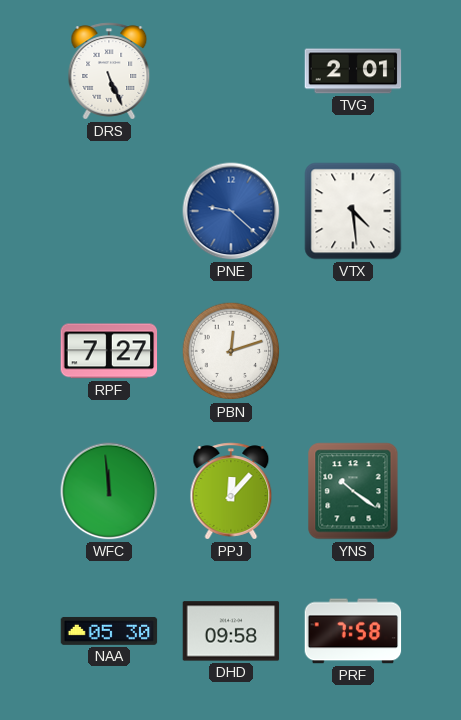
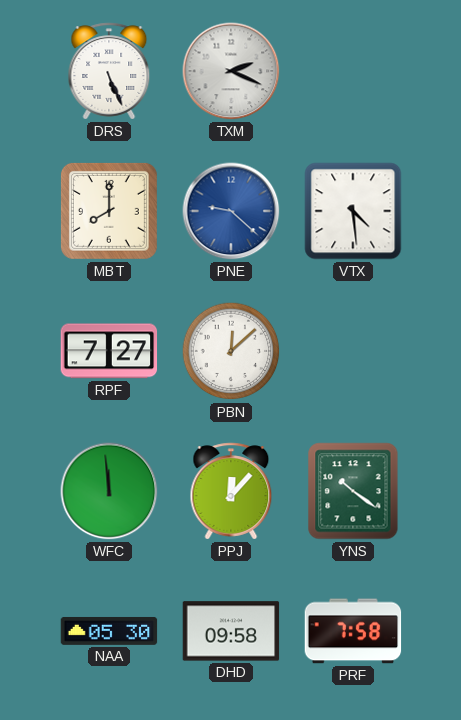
TXM: none -> 2:19
TVG: 2:01 -> none
MBT: none -> 8:00
PBN: 12:12 -> 12:08
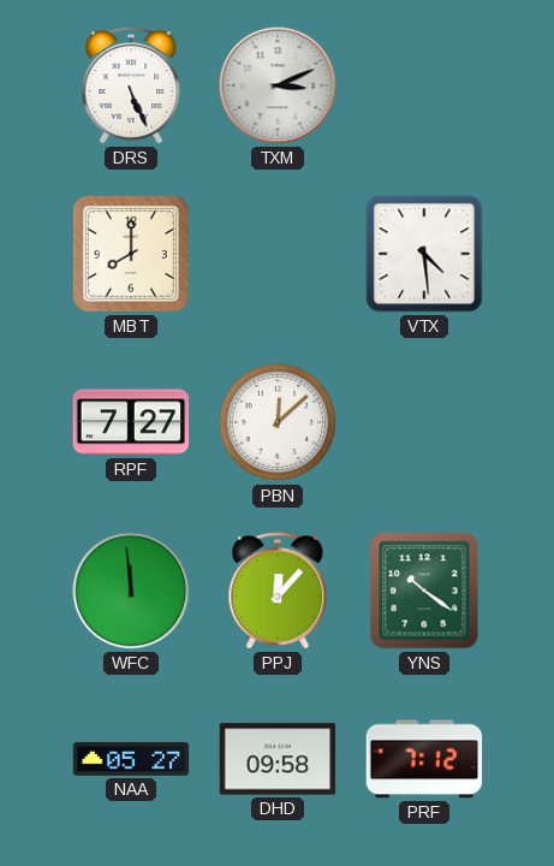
TXM: 2:19 -> 3:11
PNE: 9:22 -> none
NAA: 05:30 -> 05:27
PRF: 7:58 -> 7:12
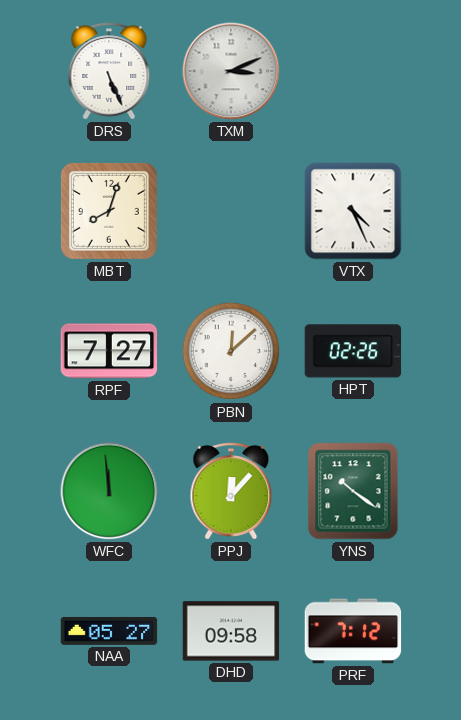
MBT: 8:00 -> 8:03
VTX: 4:29 -> 4:26
HPT: none -> 02:26
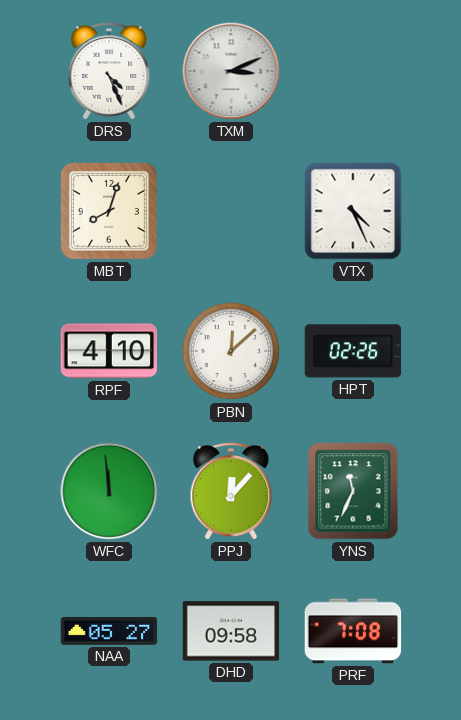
DRS: 5:26 -> 4:26
RPF: 7:27 -> 4:10
YNS: 10:21 -> 11:34
PRF: 7:12 -> 7:08
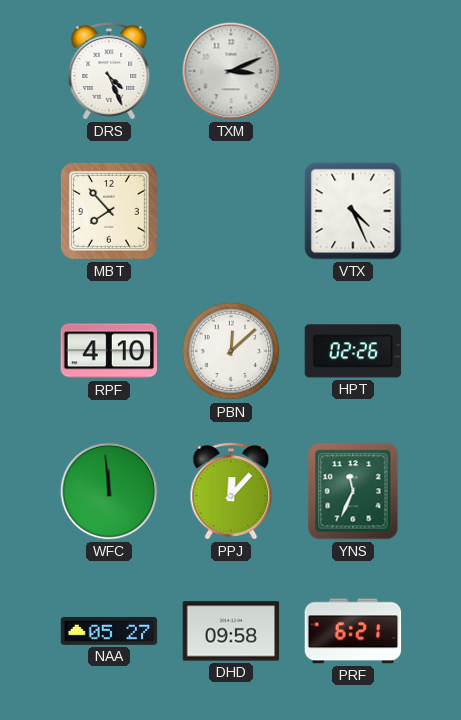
MBT: 8:03 -> 7:53
PRF: 7:08 -> 6:21
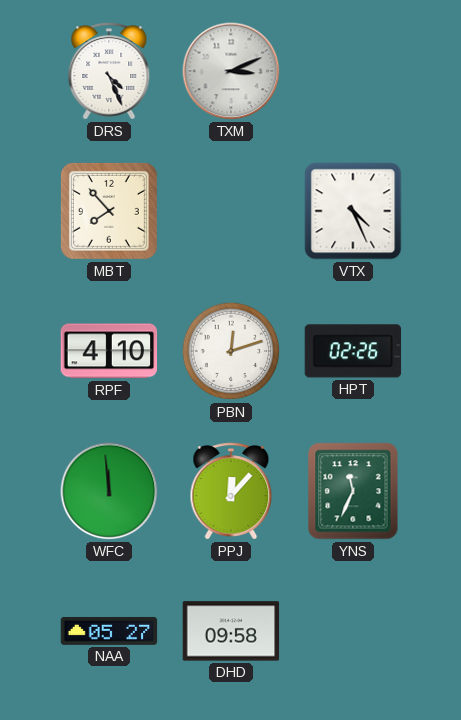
PBN: 12:08 -> 12:12
PRF: 6:21 -> none
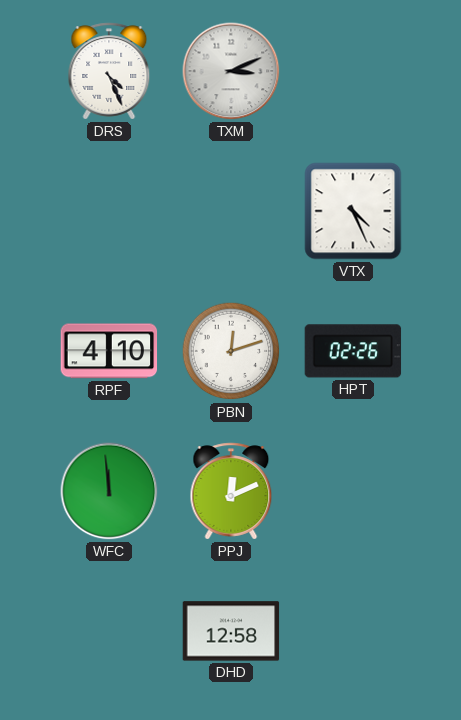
MBT: 7:53 -> none
PPJ: 12:07 -> 12:11
YNS: 11:34 -> none
NAA: 05:27 -> none
DHD: 09:58 -> 12:58
